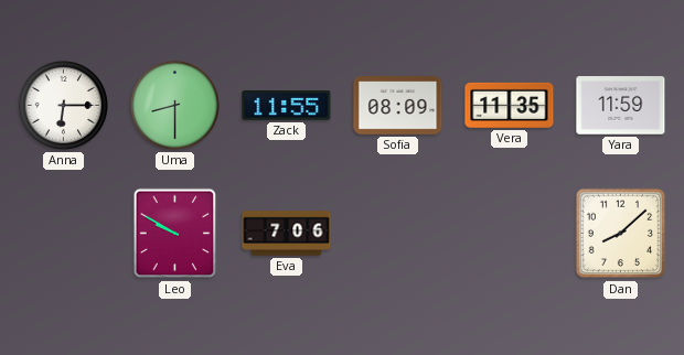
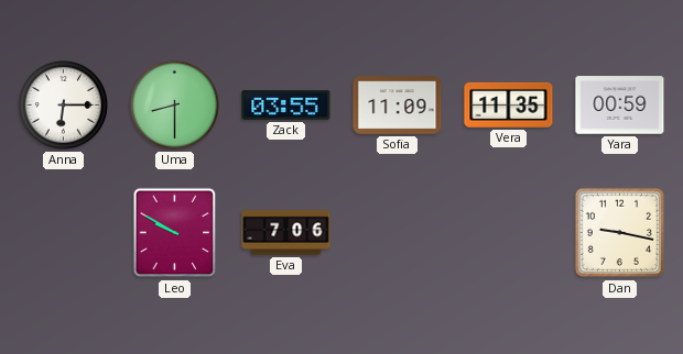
Zack: 11:55 -> 03:55
Sofia: 08:09 -> 11:09
Yara: 11:59 -> 00:59
Dan: 8:08 -> 9:17
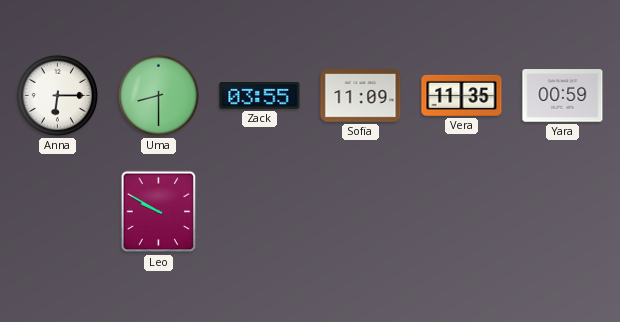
Eva: 7:06 -> none
Dan: 9:17 -> none
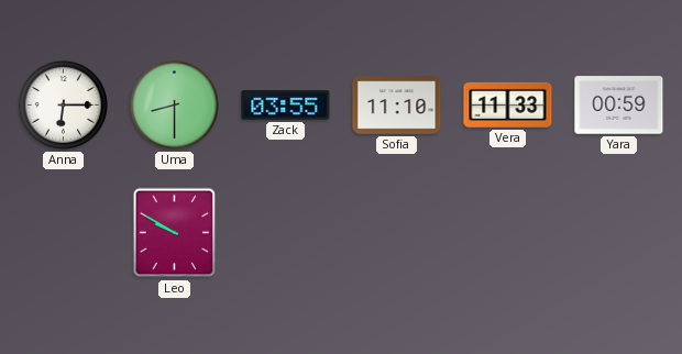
Sofia: 11:09 -> 11:10
Vera: 11:35 -> 11:33
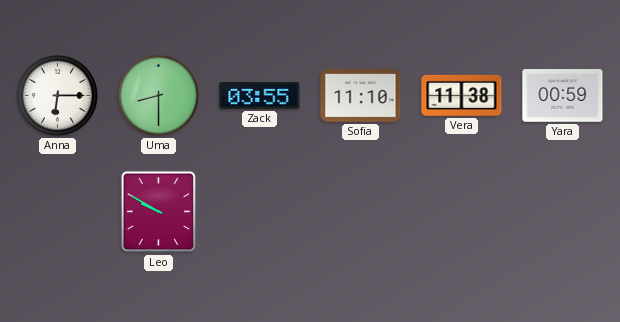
Vera: 11:33 -> 11:38
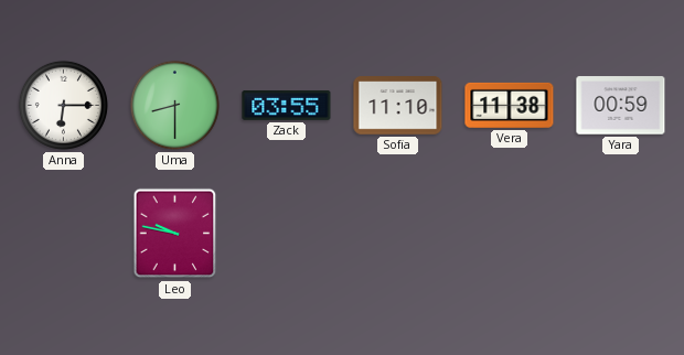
Leo: 9:50 -> 9:47
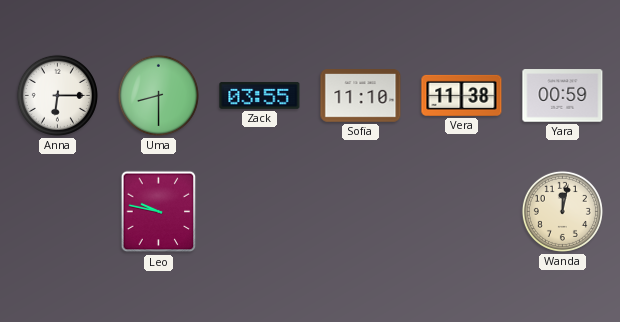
Wanda: none -> 12:02
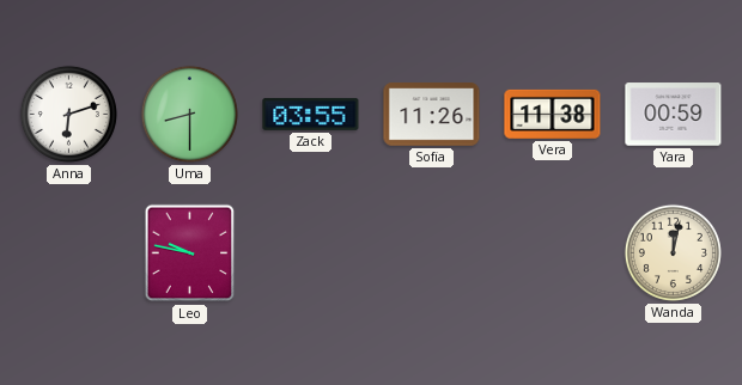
Anna: 6:15 -> 6:12
Sofia: 11:10 -> 11:26
